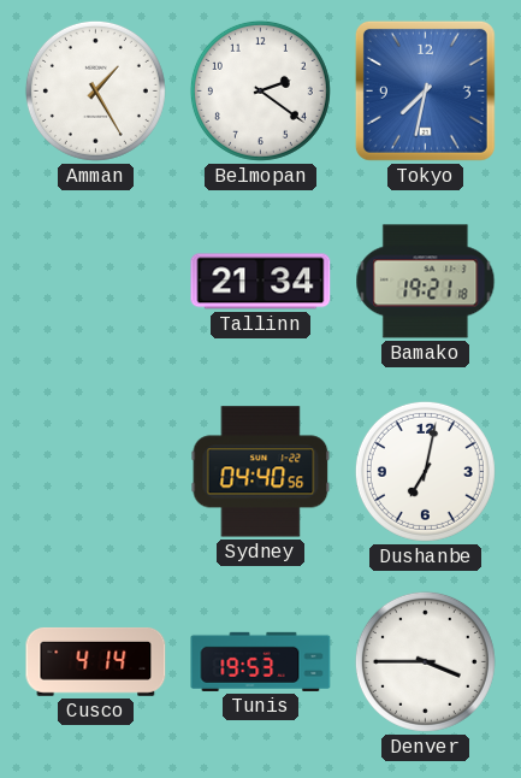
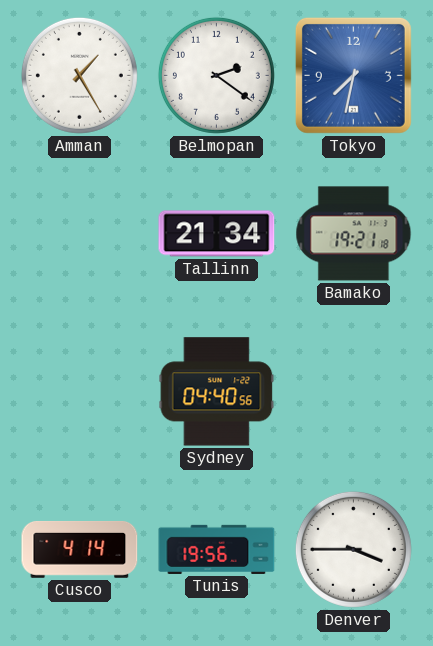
Dushanbe: 7:02 -> none
Tunis: 19:53 -> 19:56
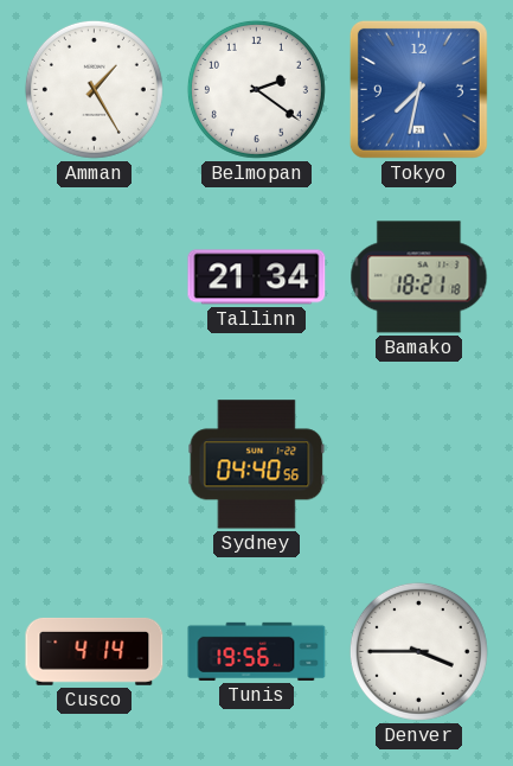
Bamako: 19:21 -> 18:21
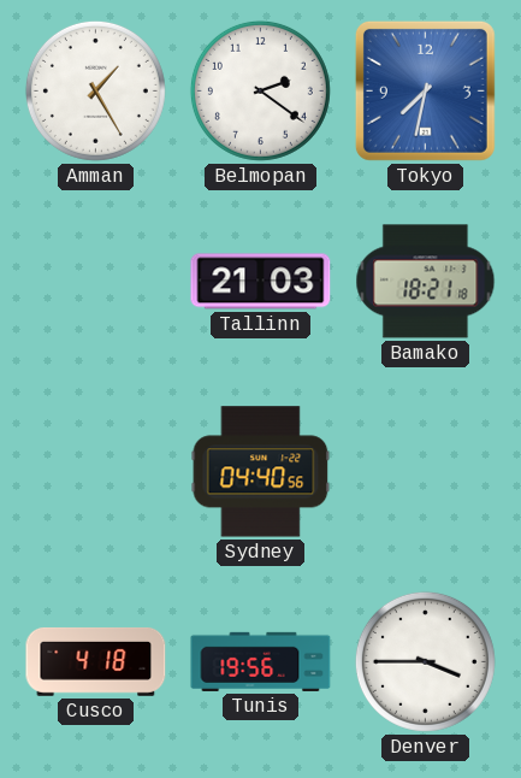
Tallinn: 21:34 -> 21:03
Cusco: 4:14 -> 4:18
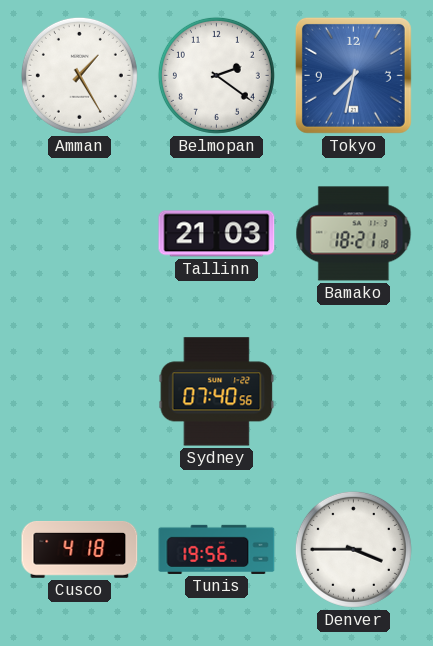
Sydney: 04:40 -> 07:40
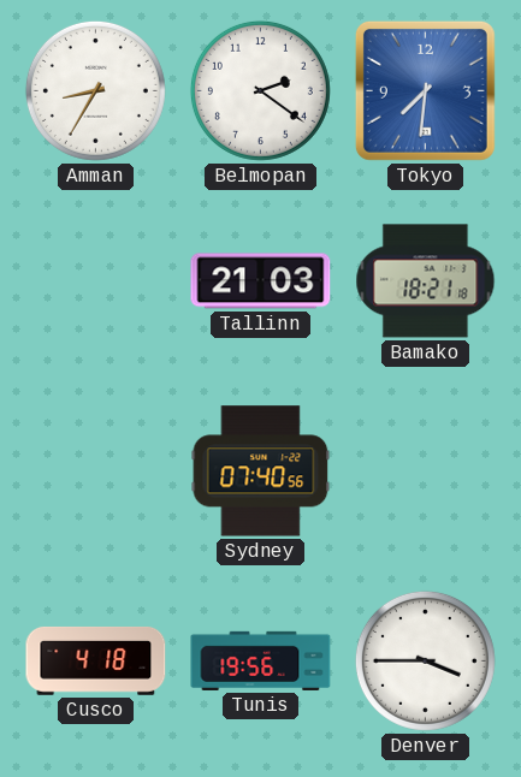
Amman: 1:25 -> 8:35
Tokyo: 7:32 -> 7:31
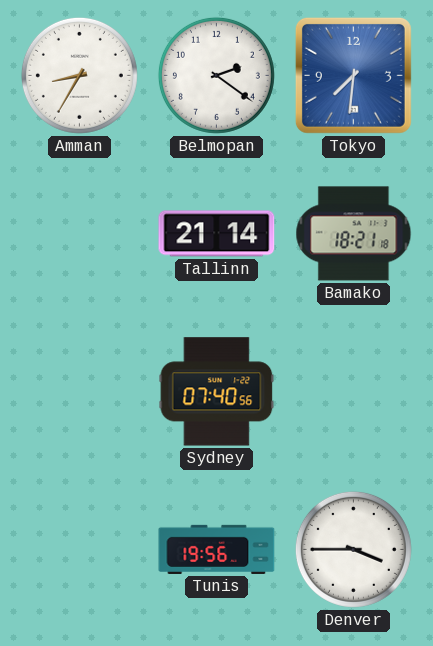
Tallinn: 21:03 -> 21:14
Cusco: 4:18 -> none
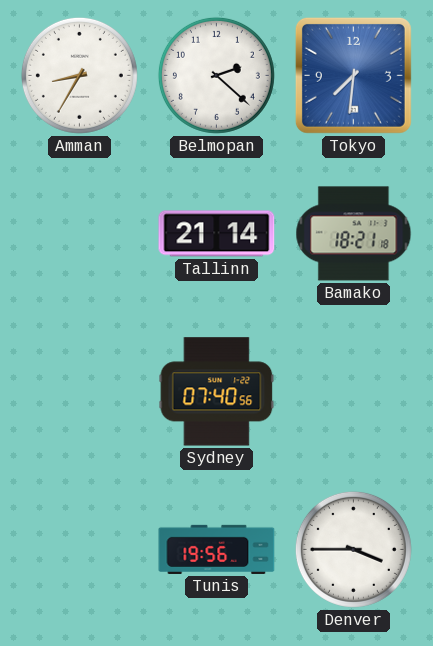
Belmopan: 2:21 -> 2:22
